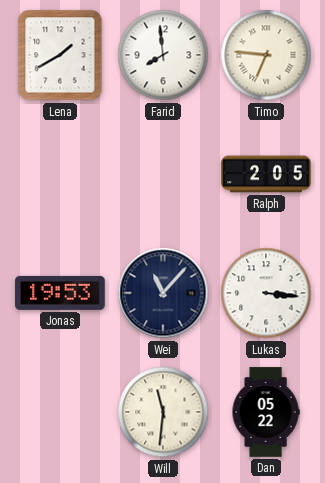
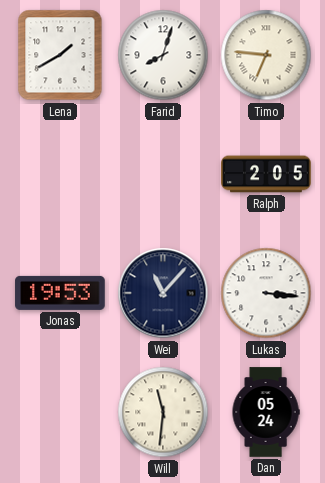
Farid: 7:59 -> 8:03
Dan: 05:22 -> 05:24
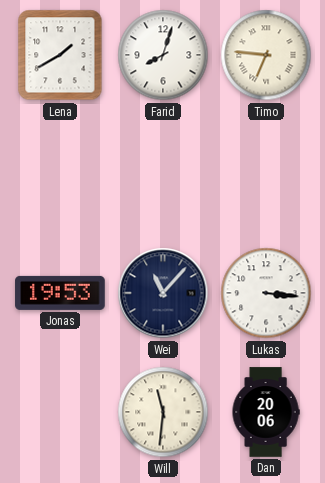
Ralph: 2:05 -> none
Dan: 05:24 -> 20:06
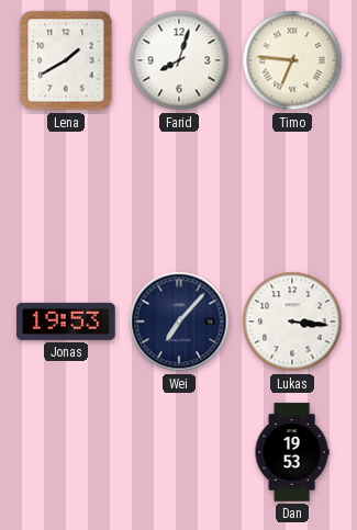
Wei: 11:07 -> 7:07
Will: 11:31 -> none
Dan: 20:06 -> 19:53
